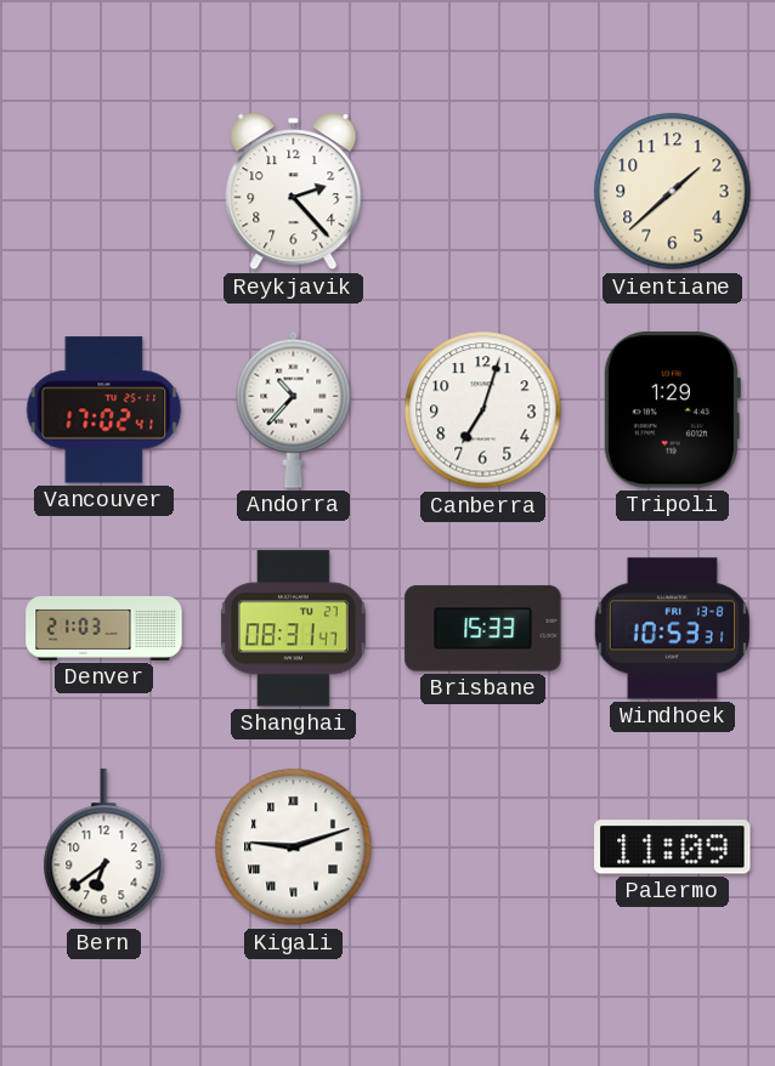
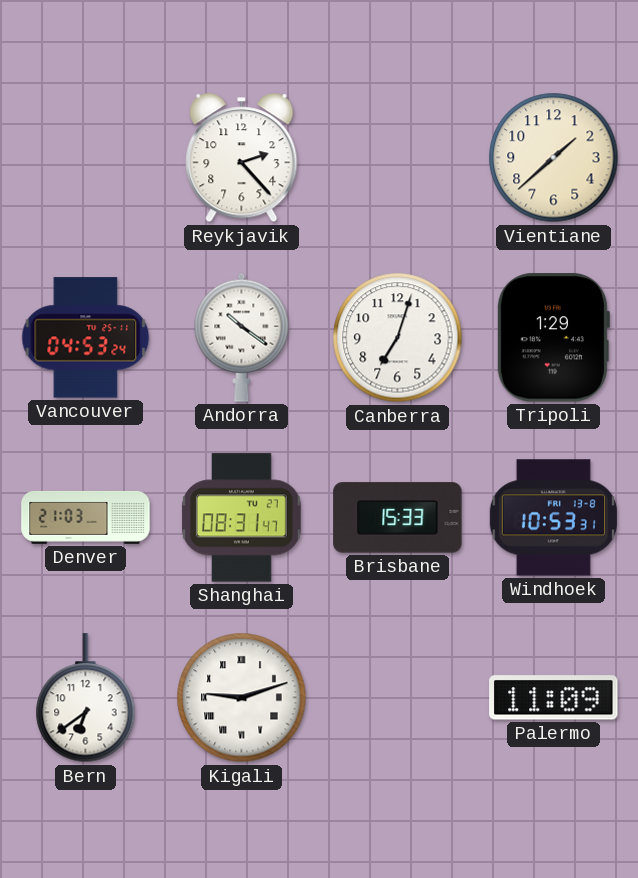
Vancouver: 17:02 -> 04:53
Andorra: 10:37 -> 10:21
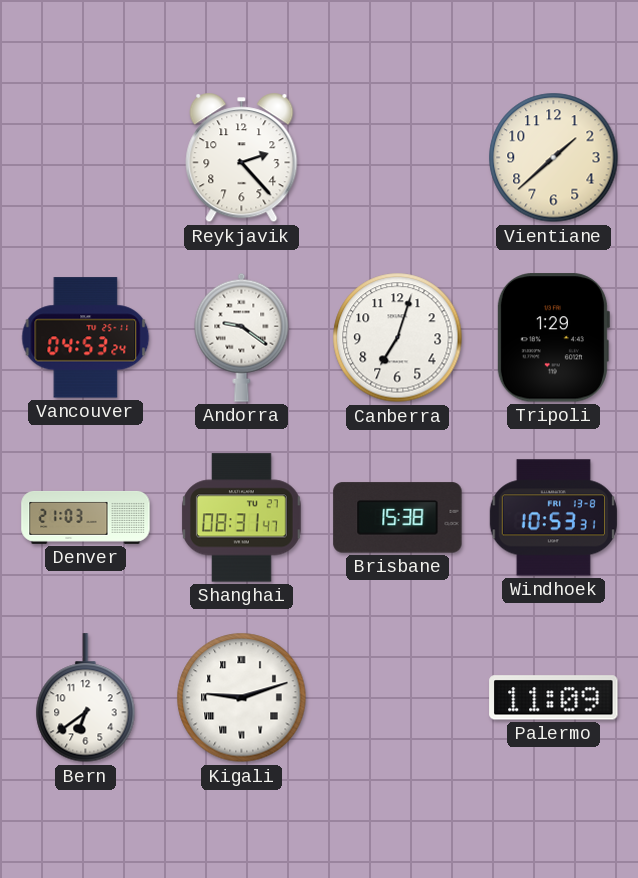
Andorra: 10:21 -> 9:21
Brisbane: 15:33 -> 15:38
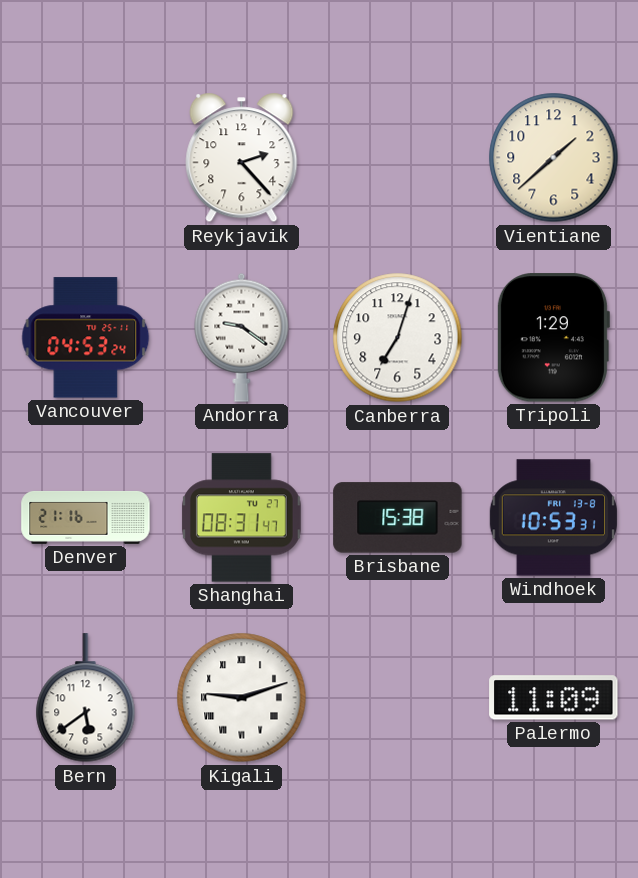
Denver: 21:03 -> 21:16
Bern: 6:39 -> 5:39
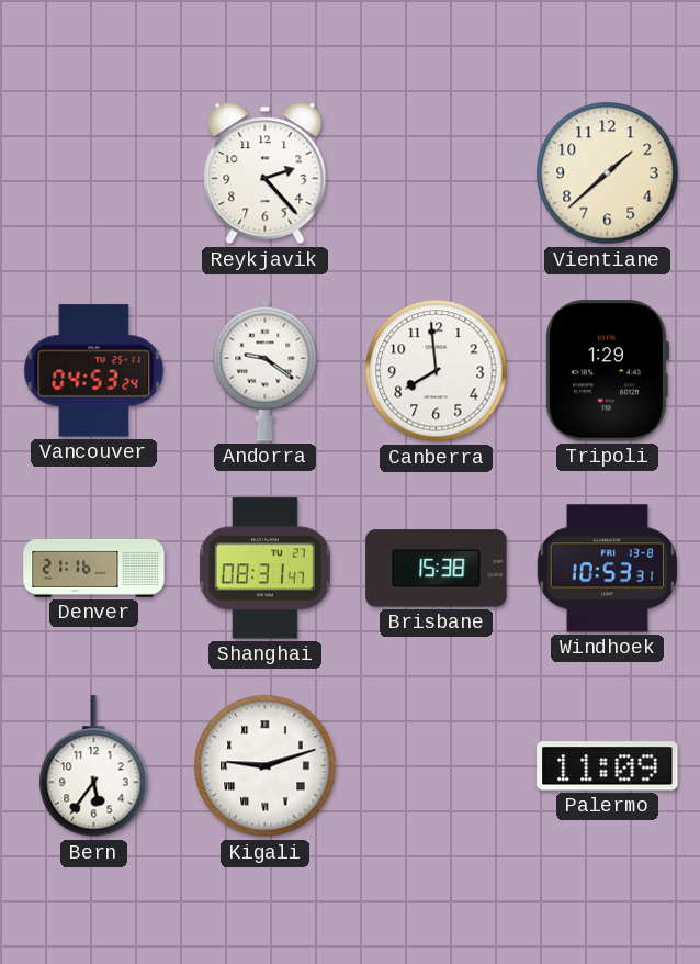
Canberra: 7:03 -> 7:59
Bern: 5:39 -> 5:36
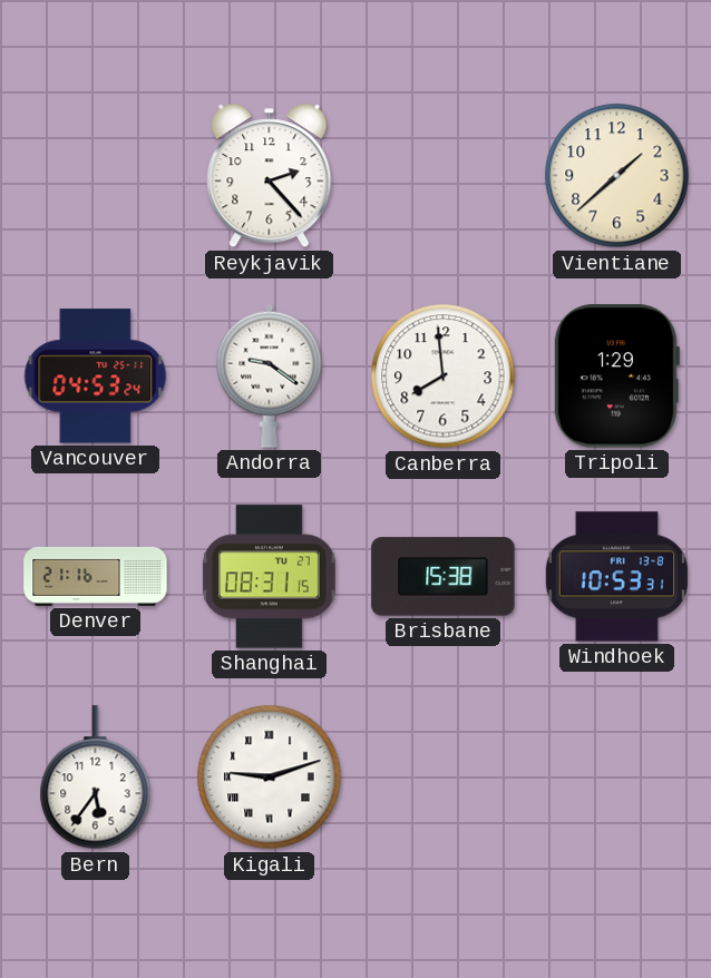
Shanghai: 08:31:47 -> 08:31:15
Palermo: 11:09 -> none
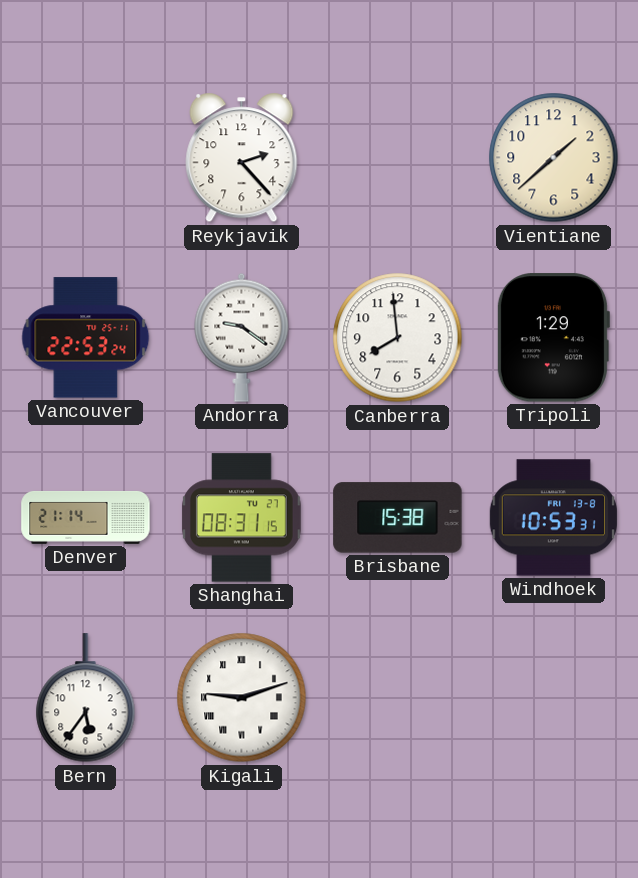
Vancouver: 04:53 -> 22:53
Denver: 21:16 -> 21:14
